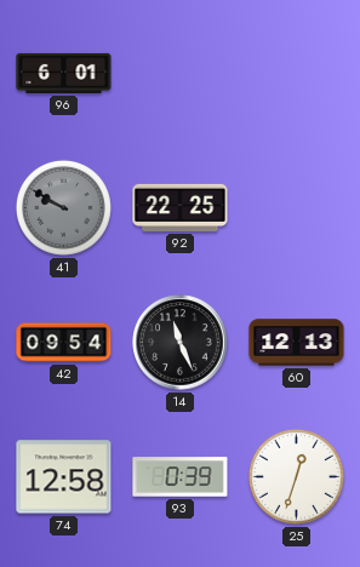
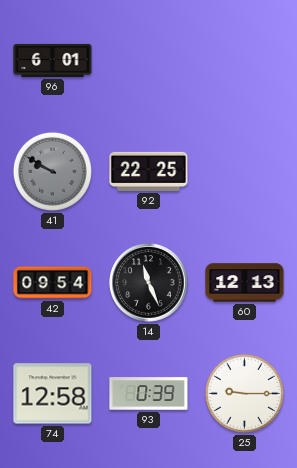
25: 12:33 -> 9:15
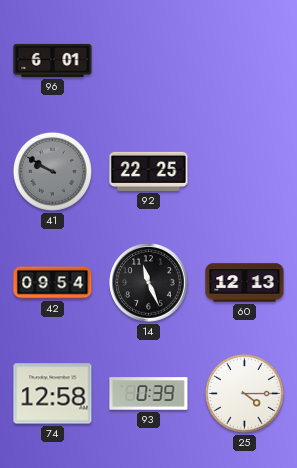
25: 9:15 -> 4:15
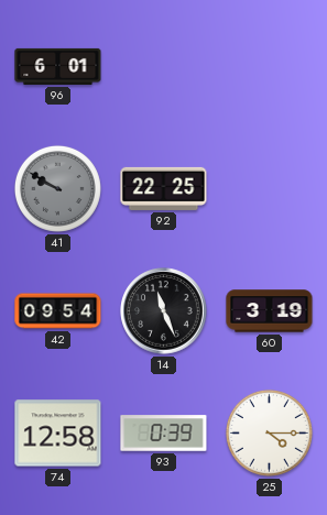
60: 12:13 -> 3:19
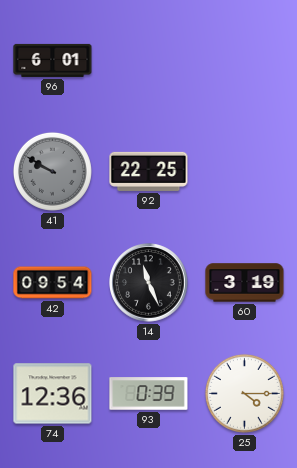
74: 12:58 -> 12:36
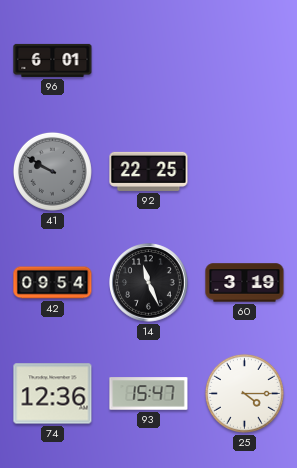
93: 0:39 -> 15:47
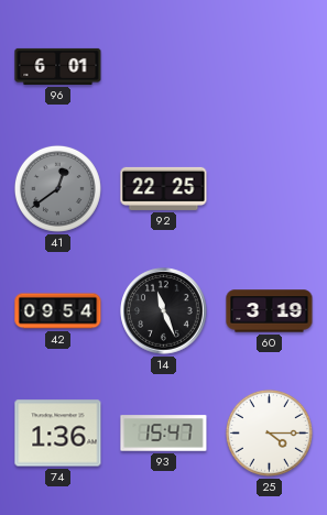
41: 9:50 -> 12:39
74: 12:36 -> 1:36
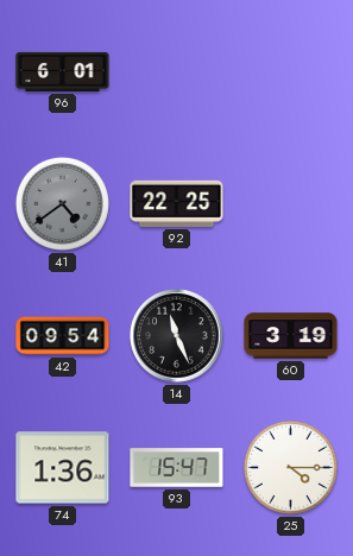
41: 12:39 -> 4:39
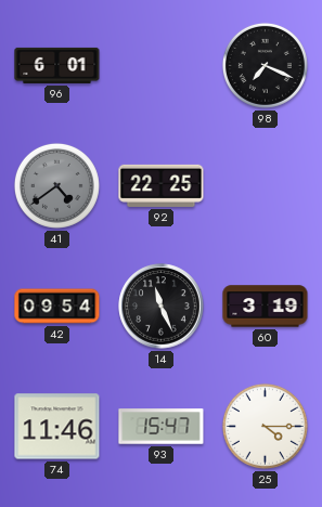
98: none -> 7:19
74: 1:36 -> 11:46
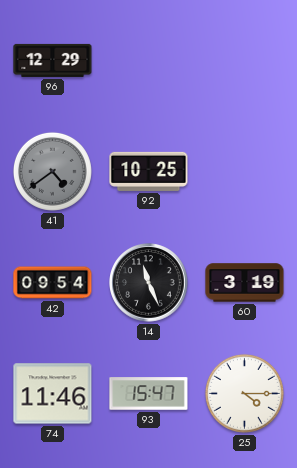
96: 6:01 -> 12:29
98: 7:19 -> none
92: 22:25 -> 10:25
